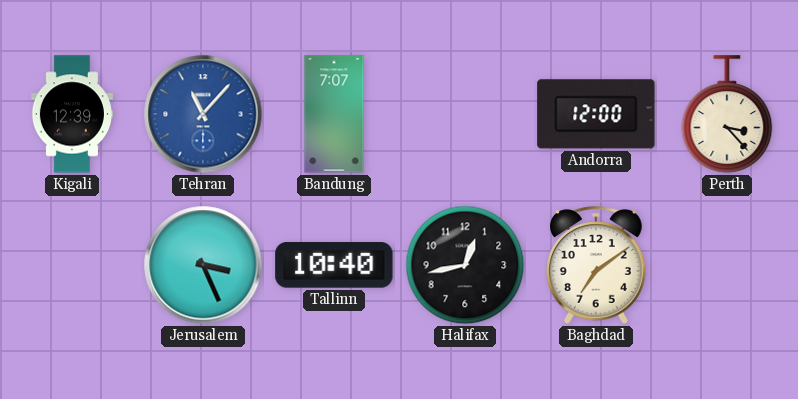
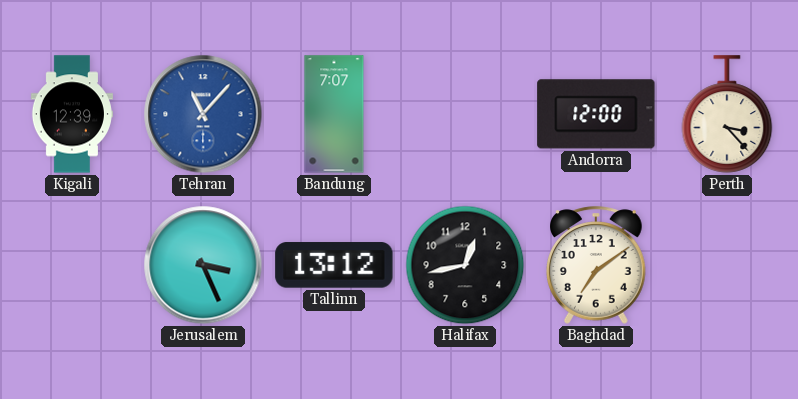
Tallinn: 10:40 -> 13:12
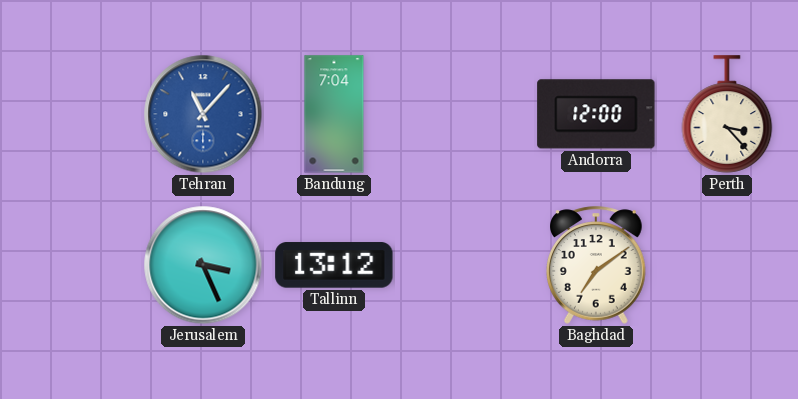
Kigali: 12:39 -> none
Bandung: 7:07 -> 7:04
Halifax: 12:43 -> none
